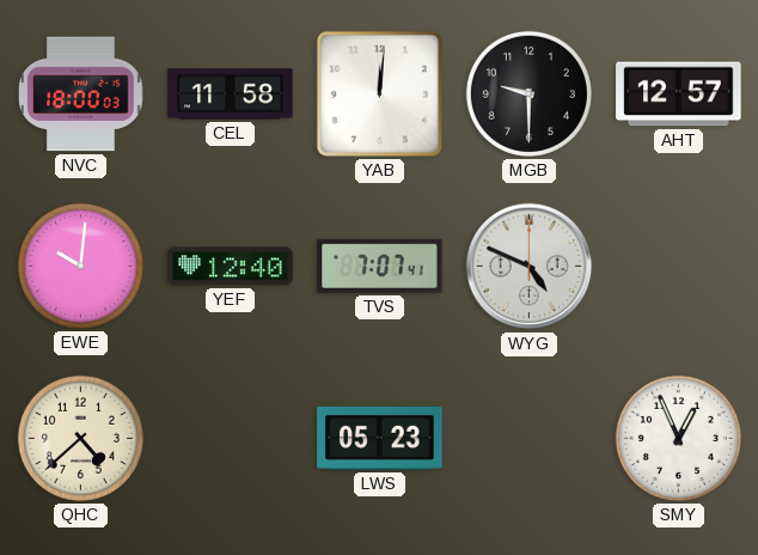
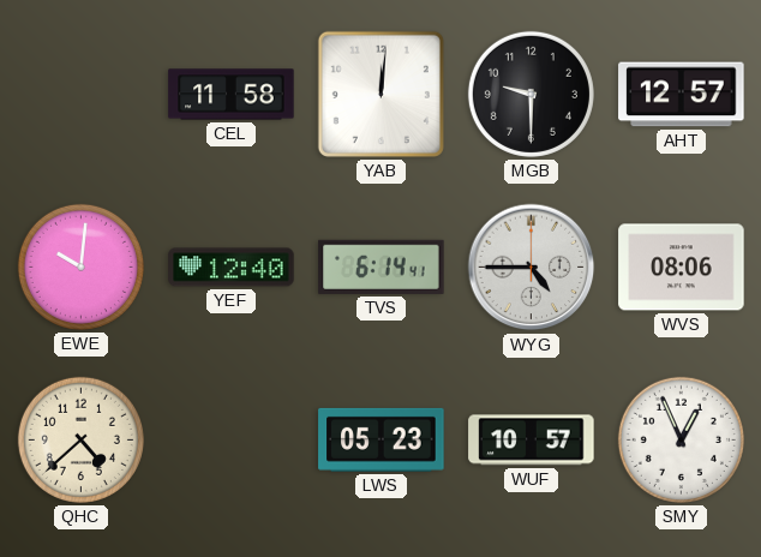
NVC: 18:00 -> none
TVS: 7:07 -> 6:14
WYG: 4:49 -> 4:45
WVS: none -> 08:06
WUF: none -> 10:57
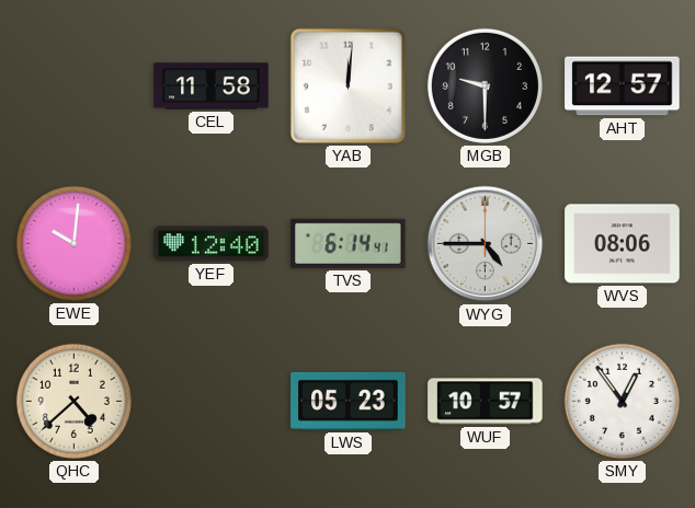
SMY: 12:56 -> 12:54
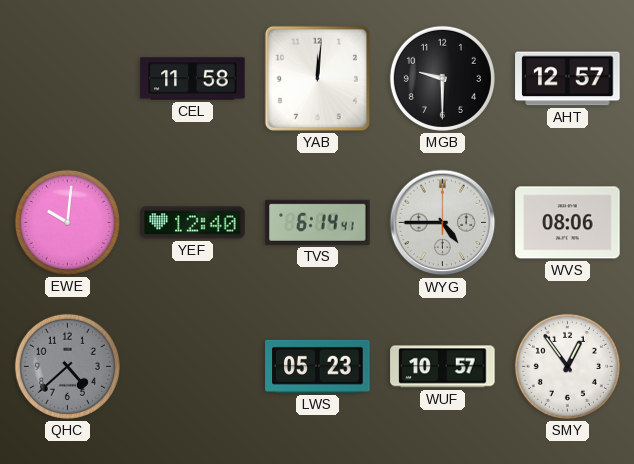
QHC dial: cream -> grey
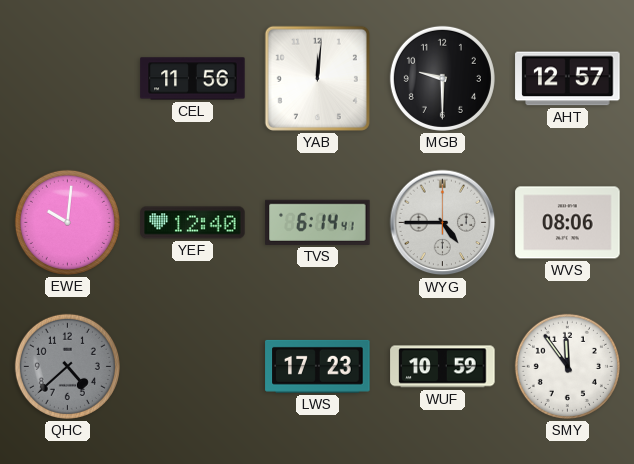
CEL: 11:58 -> 11:56
LWS: 05:23 -> 17:23
WUF: 10:57 -> 10:59
SMY: 12:54 -> 11:54
